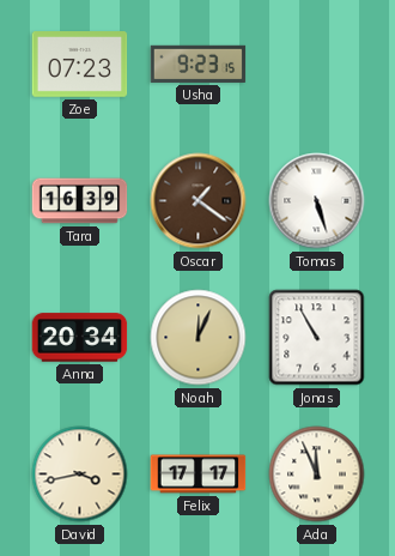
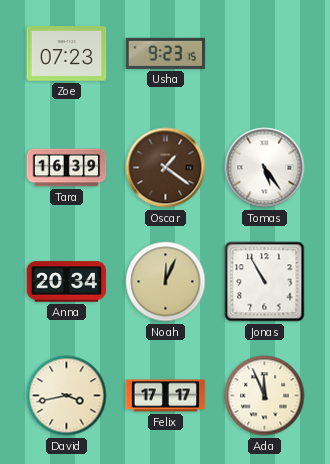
Tomas: 5:27 -> 5:24
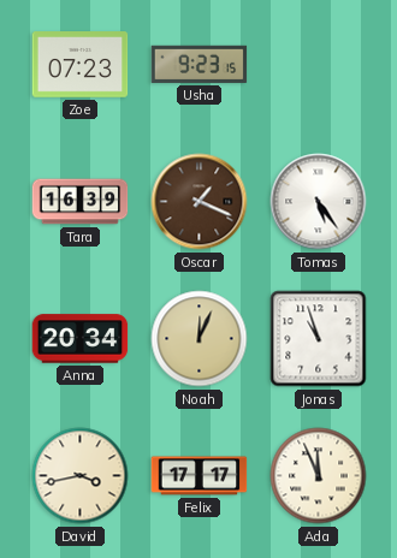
Oscar: 1:21 -> 1:19
Jonas: 10:55 -> 10:57
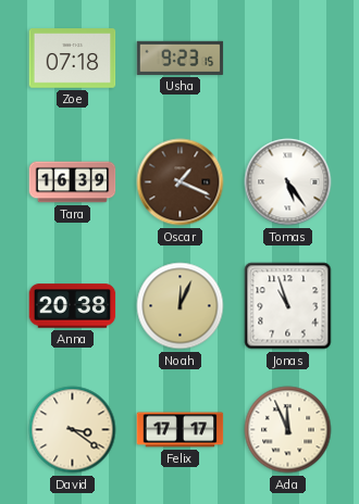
Zoe: 07:23 -> 07:18
Anna: 20:34 -> 20:38
David: 3:43 -> 3:21
